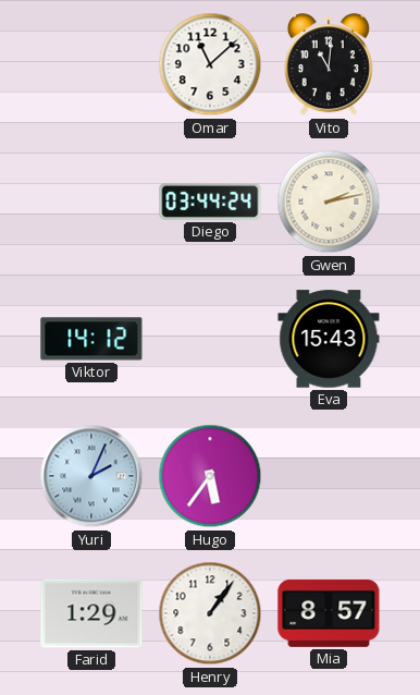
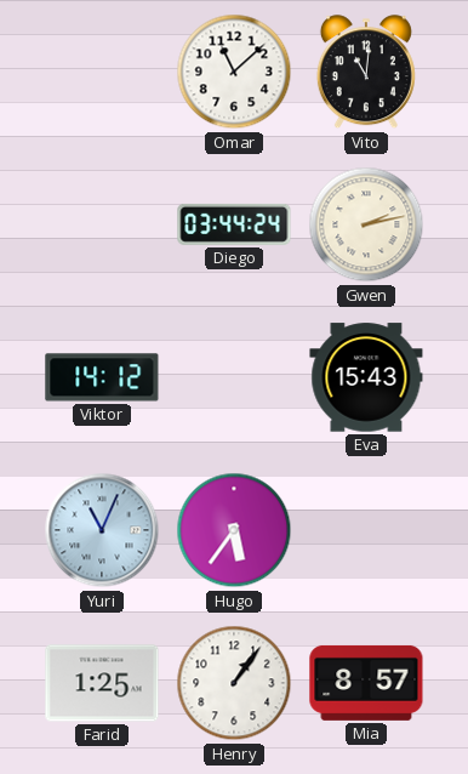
Yuri: 2:04 -> 11:04
Farid: 1:29 -> 1:25
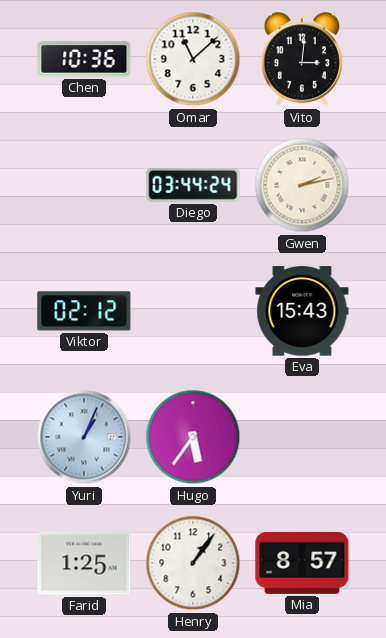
Chen: none -> 10:36
Vito: 11:01 -> 3:01
Viktor: 14:12 -> 02:12
Yuri: 11:04 -> 1:04
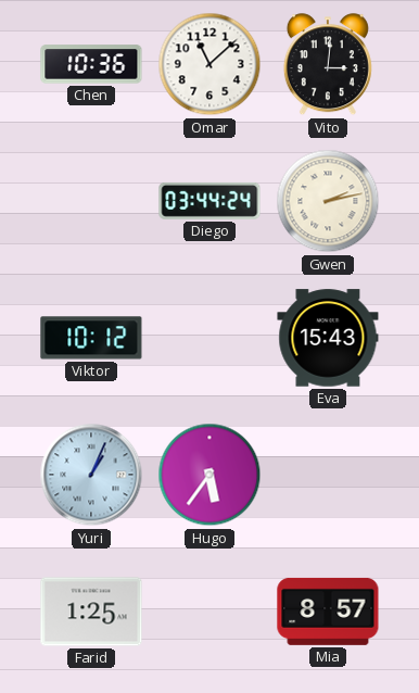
Viktor: 02:12 -> 10:12
Henry: 1:06 -> none
